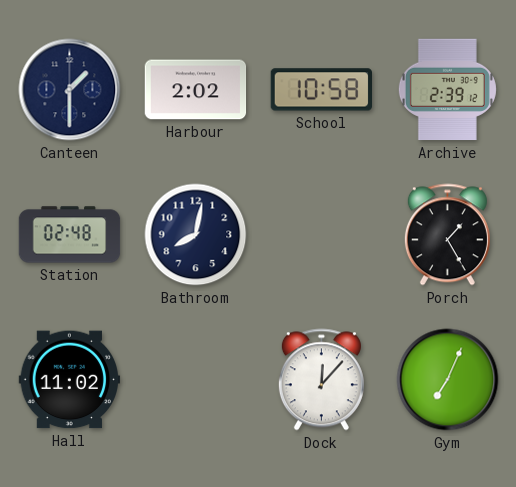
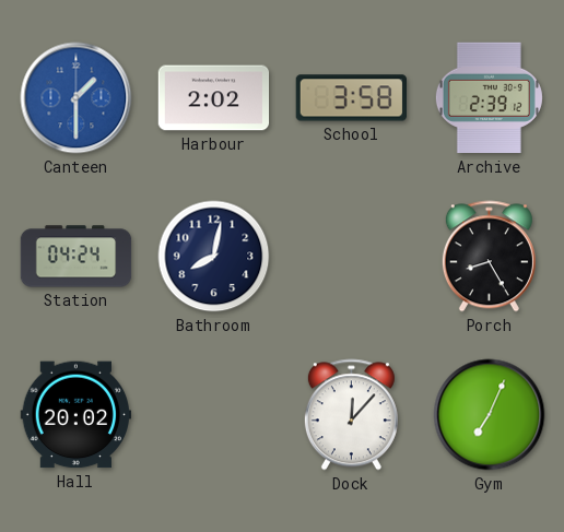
Canteen dial: navy -> blue
School: 10:58 -> 3:58
Station: 02:48 -> 04:24
Porch: 1:25 -> 8:25
Hall: 11:02 -> 20:02
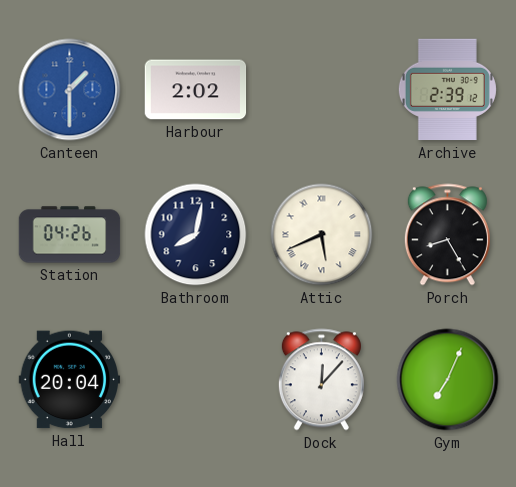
School: 3:58 -> none
Station: 04:24 -> 04:26
Attic: none -> 5:41
Hall: 20:02 -> 20:04
